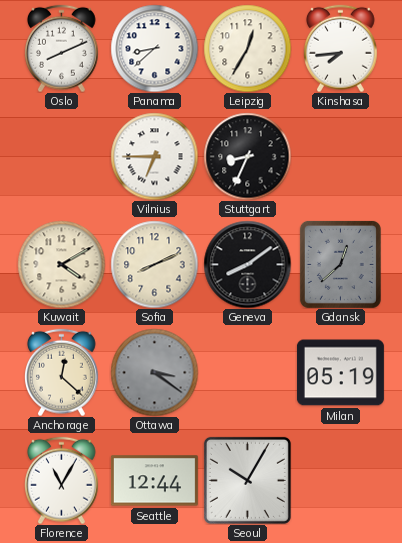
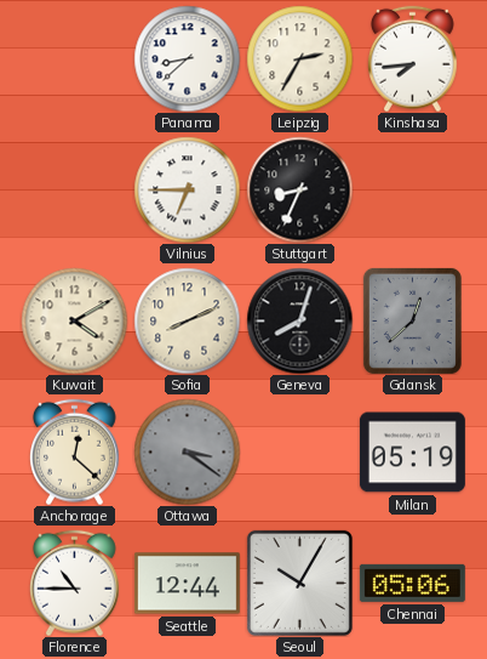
Oslo: 8:11 -> none
Leipzig: 12:35 -> 2:35
Geneva: 8:09 -> 8:03
Florence: 11:05 -> 10:45
Chennai: none -> 05:06
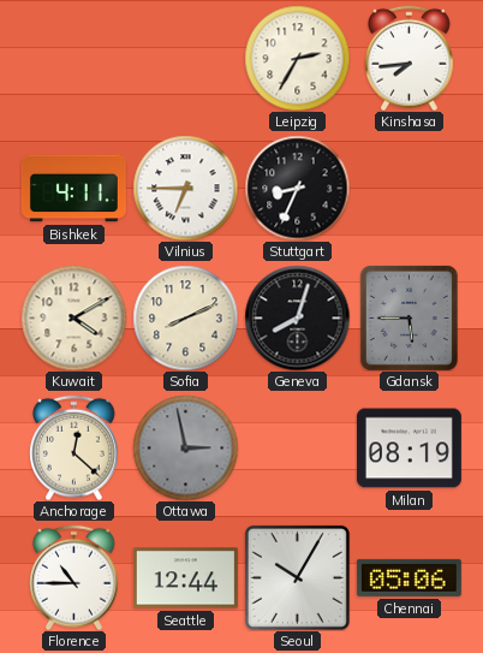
Panama: 8:38 -> none
Bishkek: none -> 4:11
Gdansk: 12:38 -> 5:45
Ottawa: 3:21 -> 2:58
Milan: 05:19 -> 08:19
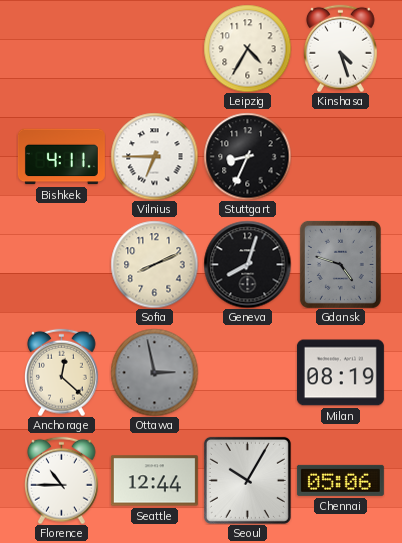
Leipzig: 2:35 -> 4:35
Kinshasa: 7:44 -> 4:27
Kuwait: 4:10 -> none
Gdansk: 5:45 -> 4:48
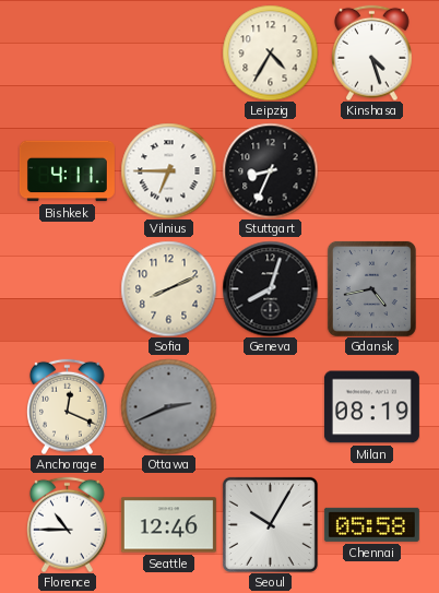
Gdansk: 4:48 -> 4:43
Anchorage: 12:22 -> 12:19
Ottawa: 2:58 -> 2:41
Seattle: 12:44 -> 12:46
Chennai: 05:06 -> 05:58
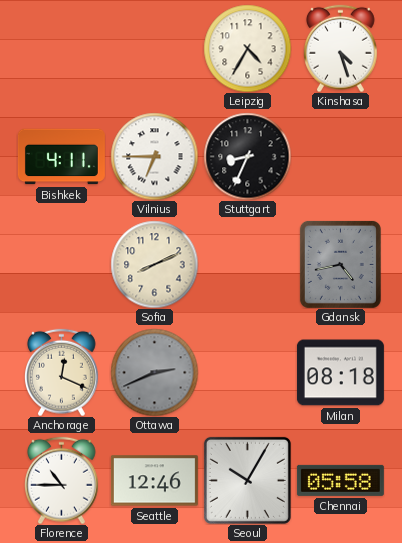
Geneva: 8:03 -> none
Milan: 08:19 -> 08:18
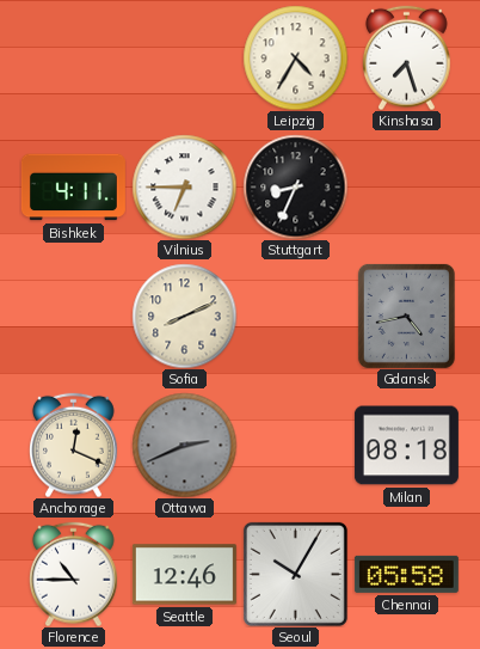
Kinshasa: 4:27 -> 7:27
